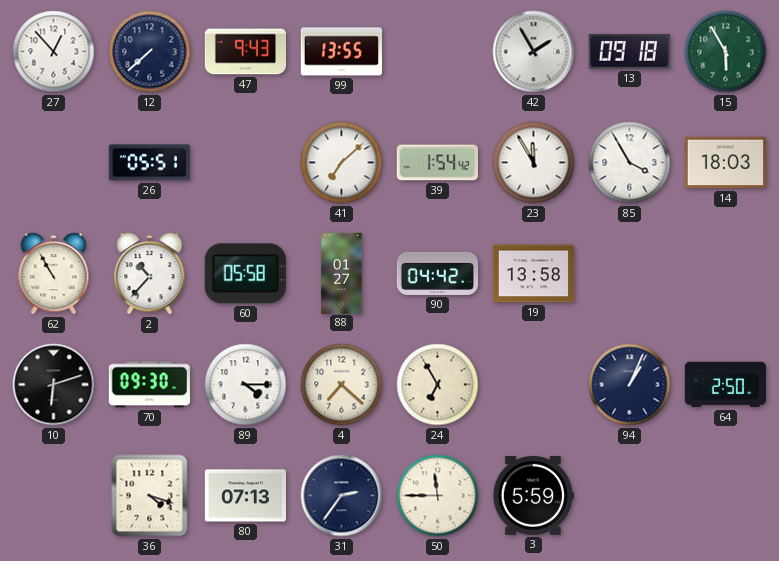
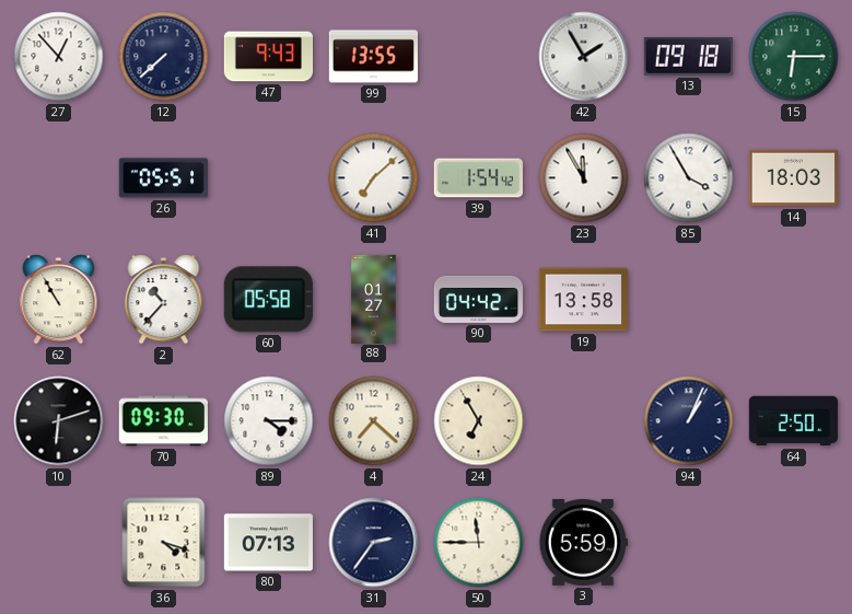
15: 5:55 -> 6:15
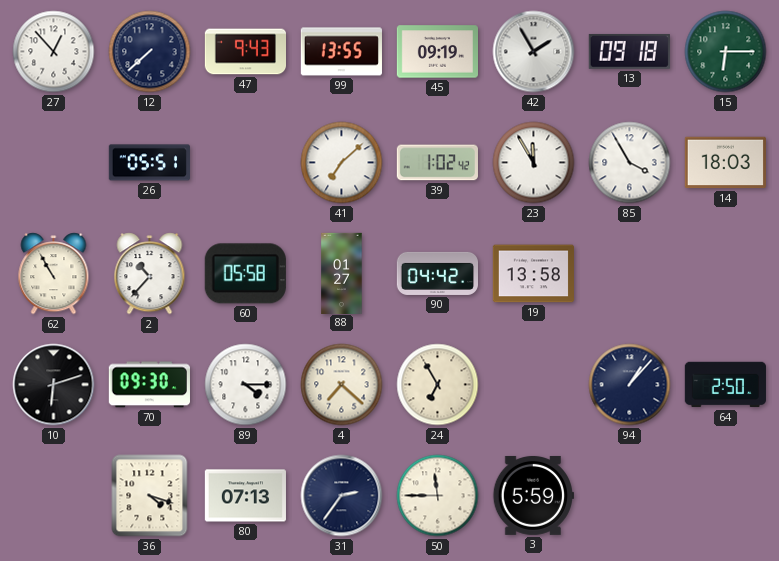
45: none -> 09:19
39: 1:54 -> 1:02
94: 1:04 -> 1:07
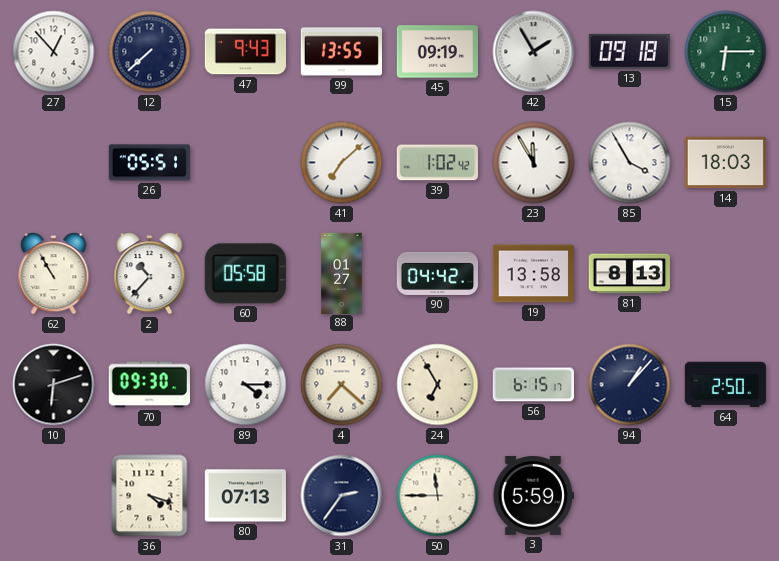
81: none -> 8:13
56: none -> 6:15
